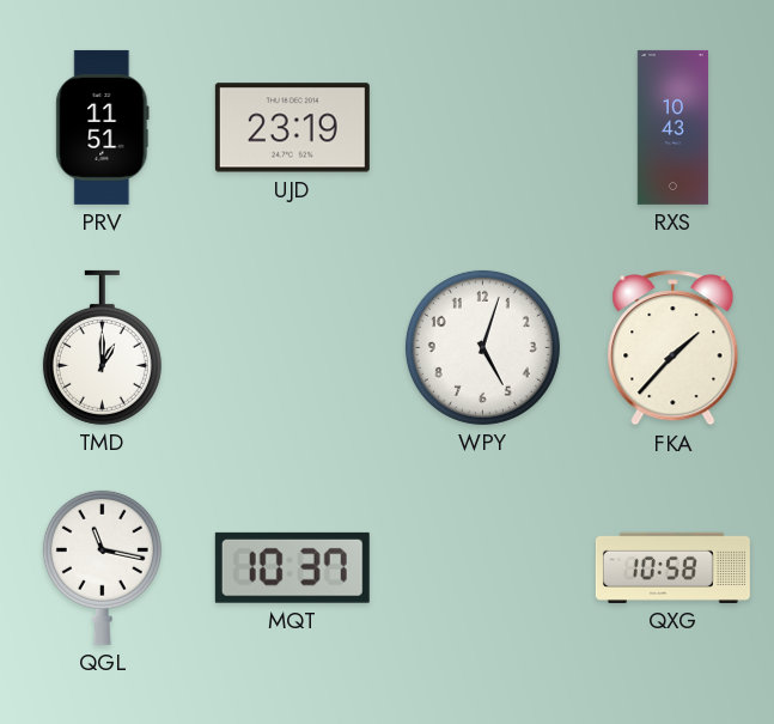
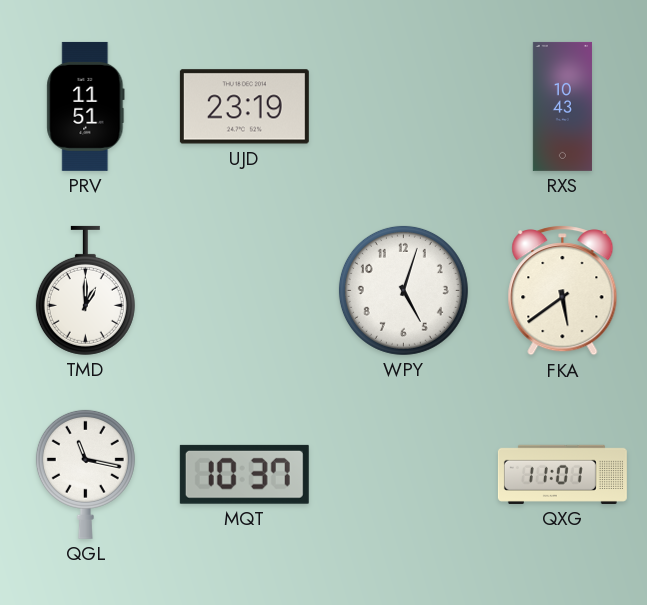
FKA: 1:37 -> 5:39
QXG: 10:58 -> 11:01
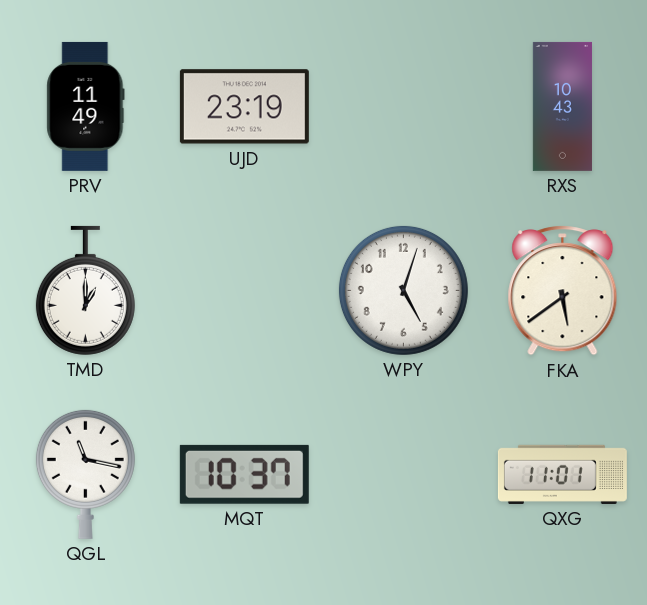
PRV: 11:51 -> 11:49
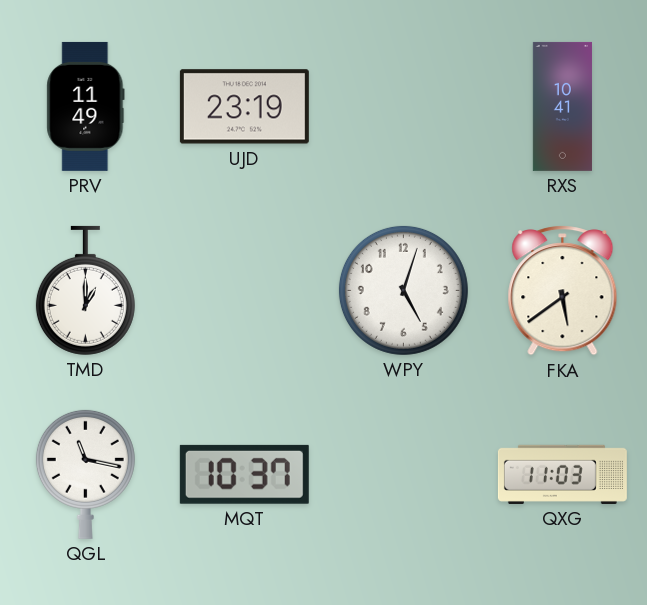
RXS: 10:43 -> 10:41
QXG: 11:01 -> 11:03
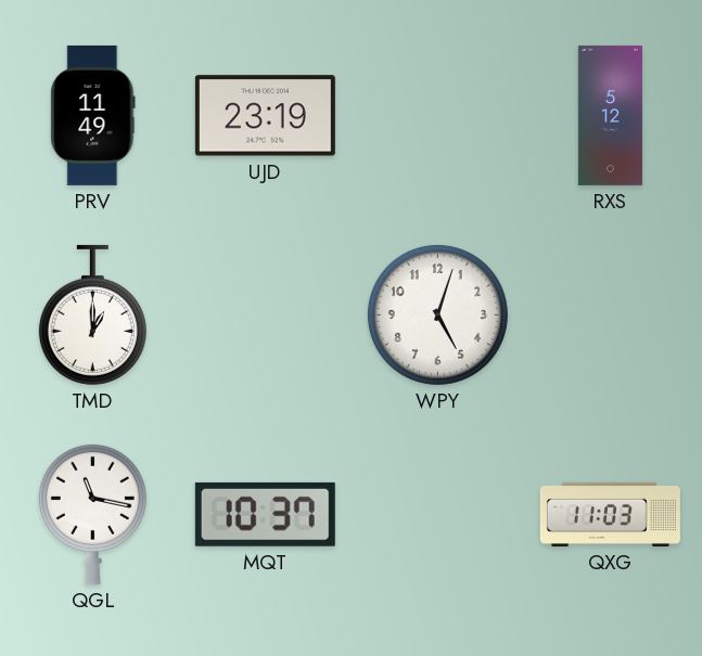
RXS: 10:41 -> 5:12
FKA: 5:39 -> none
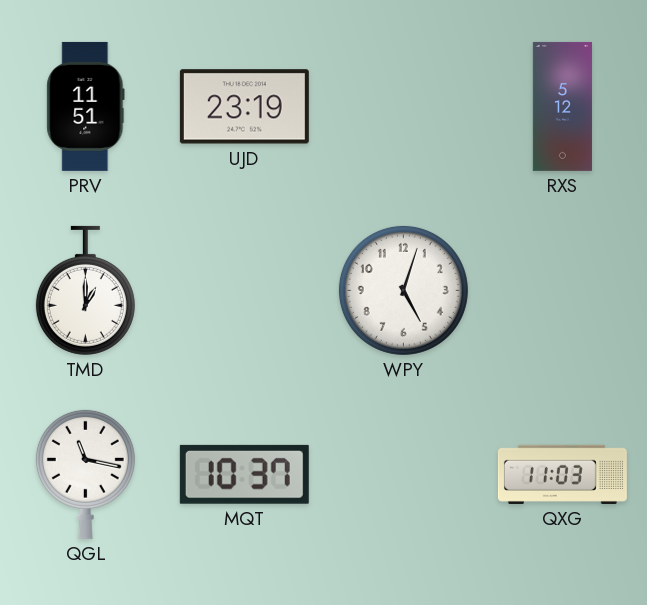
PRV: 11:49 -> 11:51
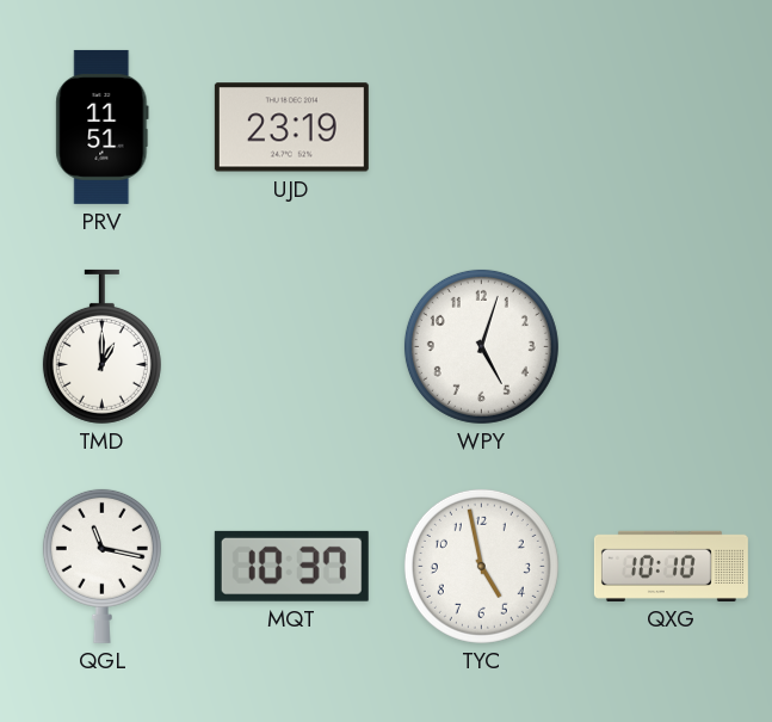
RXS: 5:12 -> none
TYC: none -> 4:58
QXG: 11:03 -> 10:10
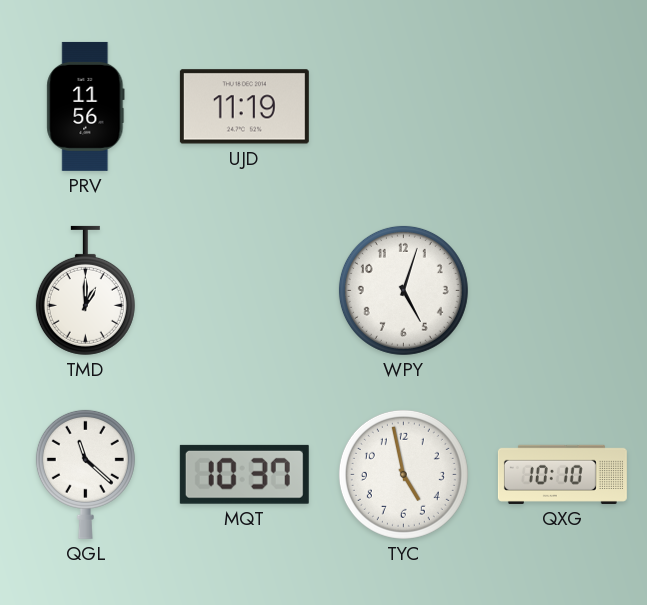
PRV: 11:51 -> 11:56
UJD: 23:19 -> 11:19
QGL: 11:17 -> 11:22
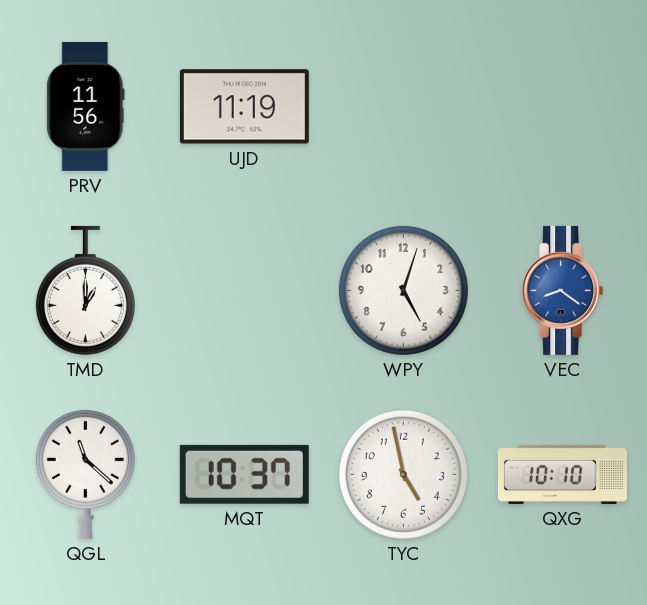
VEC: none -> 8:21
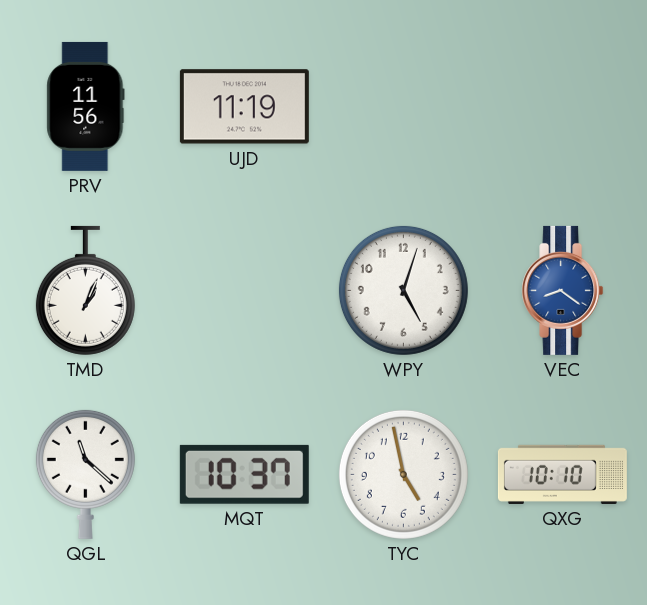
TMD: 1:00 -> 1:04
